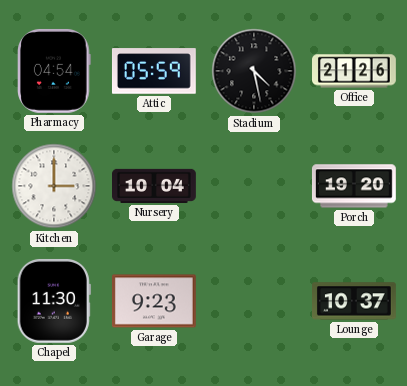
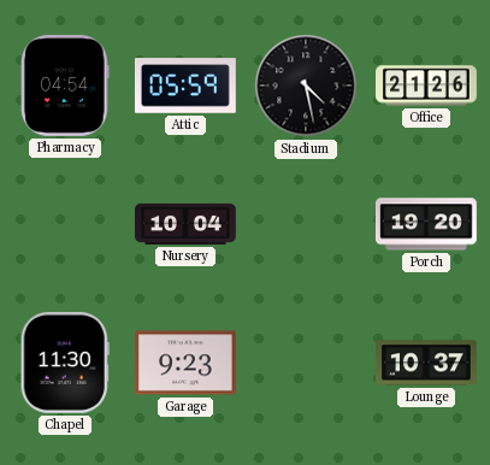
Kitchen: 3:00 -> none
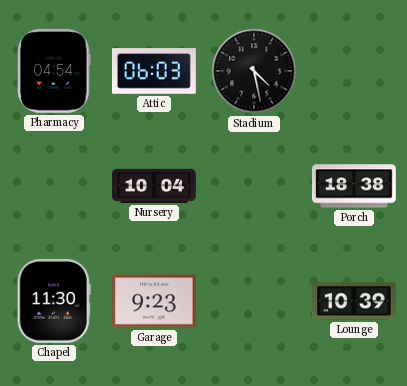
Attic: 05:59 -> 06:03
Office: 21:26 -> none
Porch: 19:20 -> 18:38
Lounge: 10:37 -> 10:39
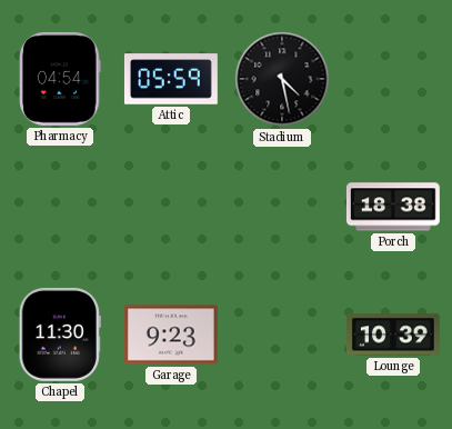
Attic: 06:03 -> 05:59
Nursery: 10:04 -> none
